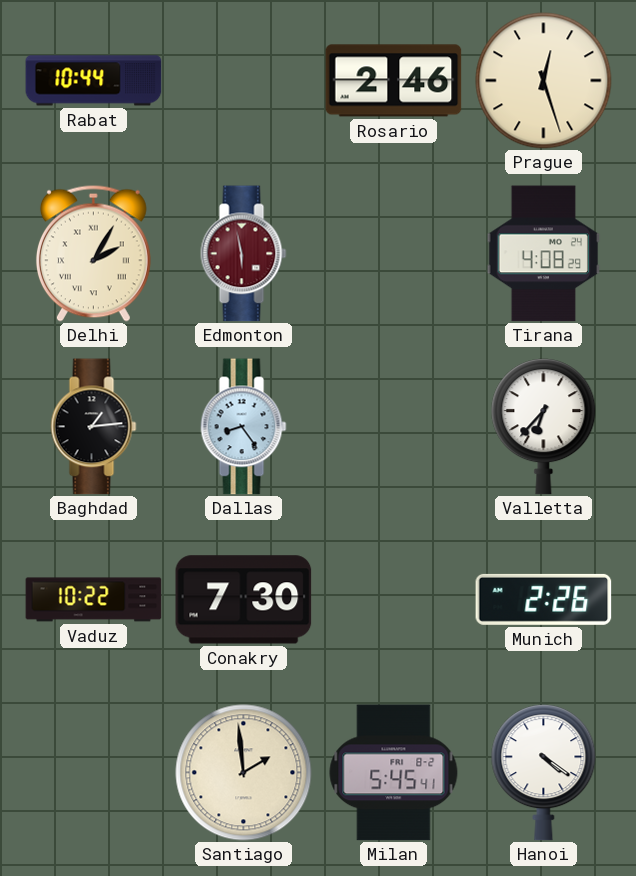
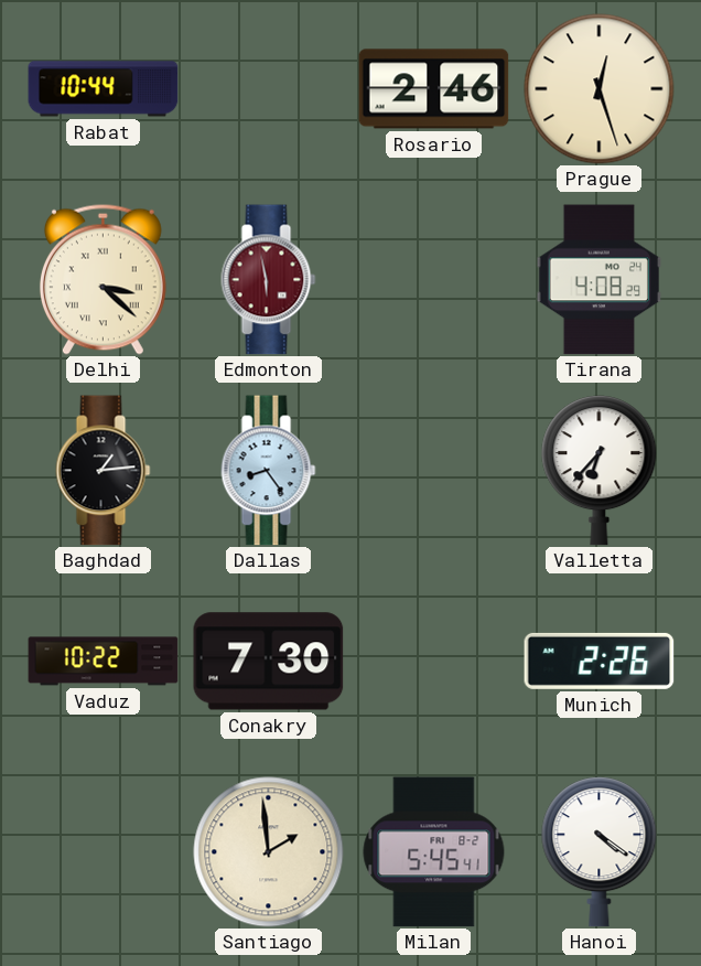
Delhi: 2:05 -> 3:22
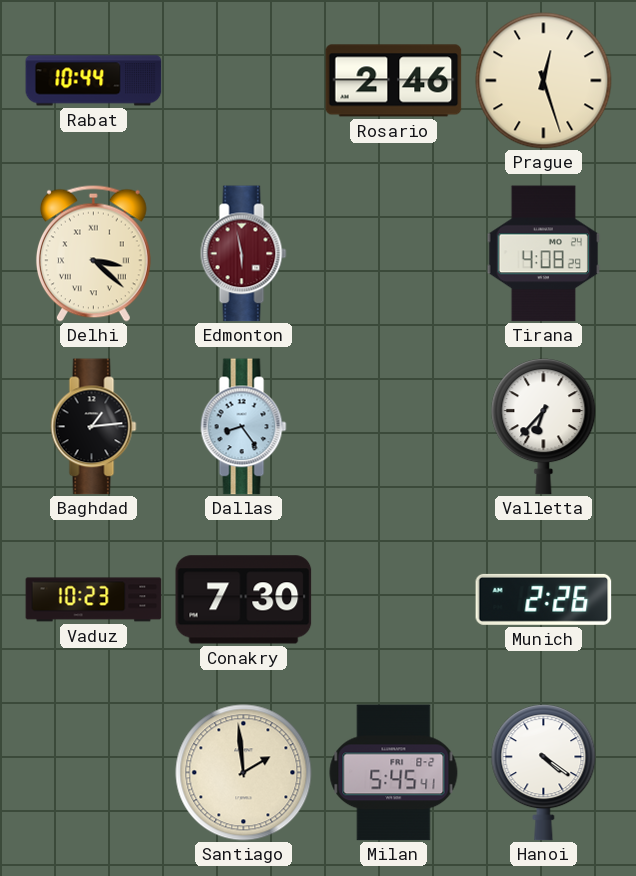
Vaduz: 10:22 -> 10:23
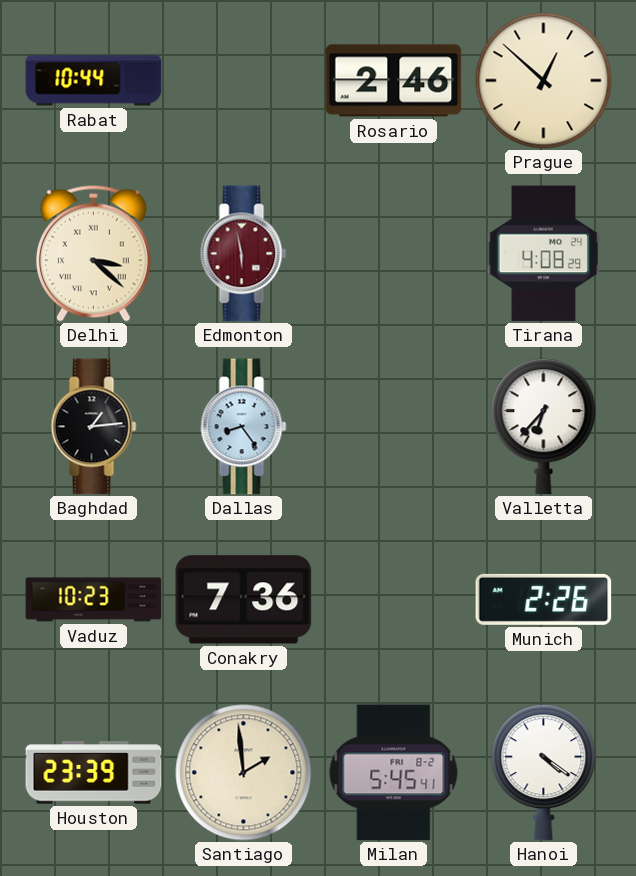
Prague: 12:27 -> 12:52
Conakry: 7:30 -> 7:36
Houston: none -> 23:39
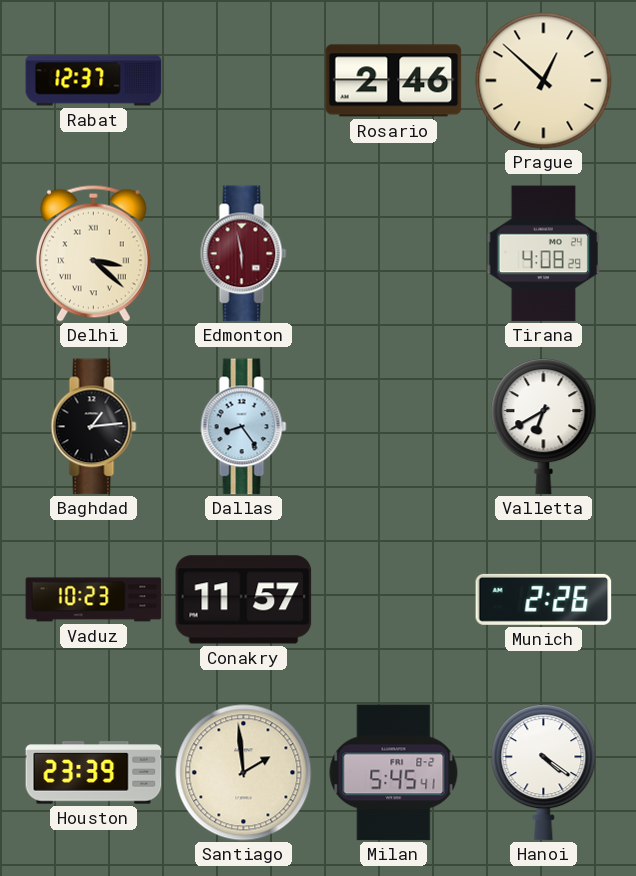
Rabat: 10:44 -> 12:37
Valletta: 6:37 -> 6:40
Conakry: 7:36 -> 11:57
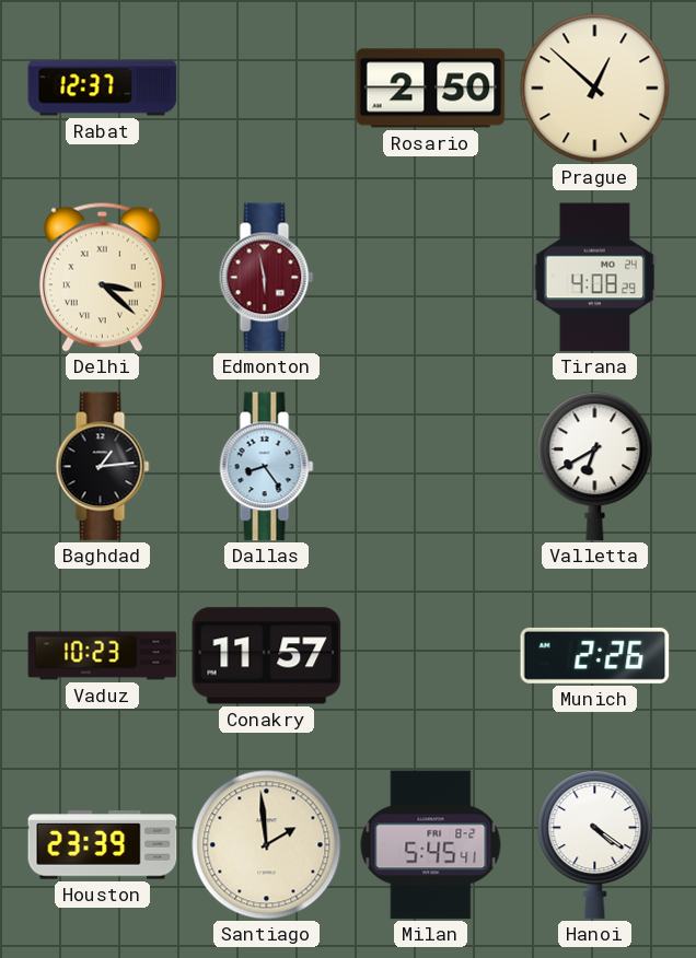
Rosario: 2:46 -> 2:50
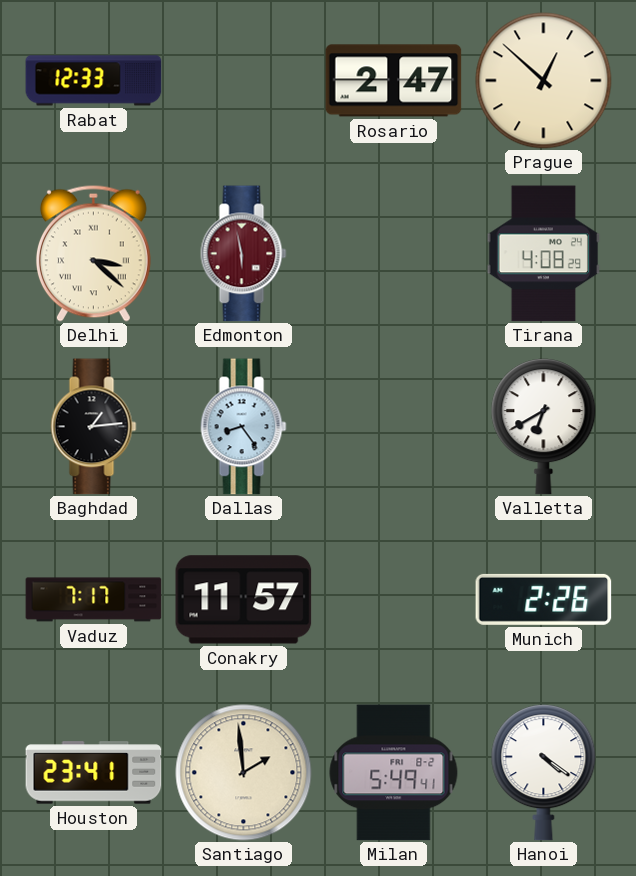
Rabat: 12:37 -> 12:33
Rosario: 2:50 -> 2:47
Vaduz: 10:23 -> 7:17
Houston: 23:39 -> 23:41
Milan: 5:45 -> 5:49
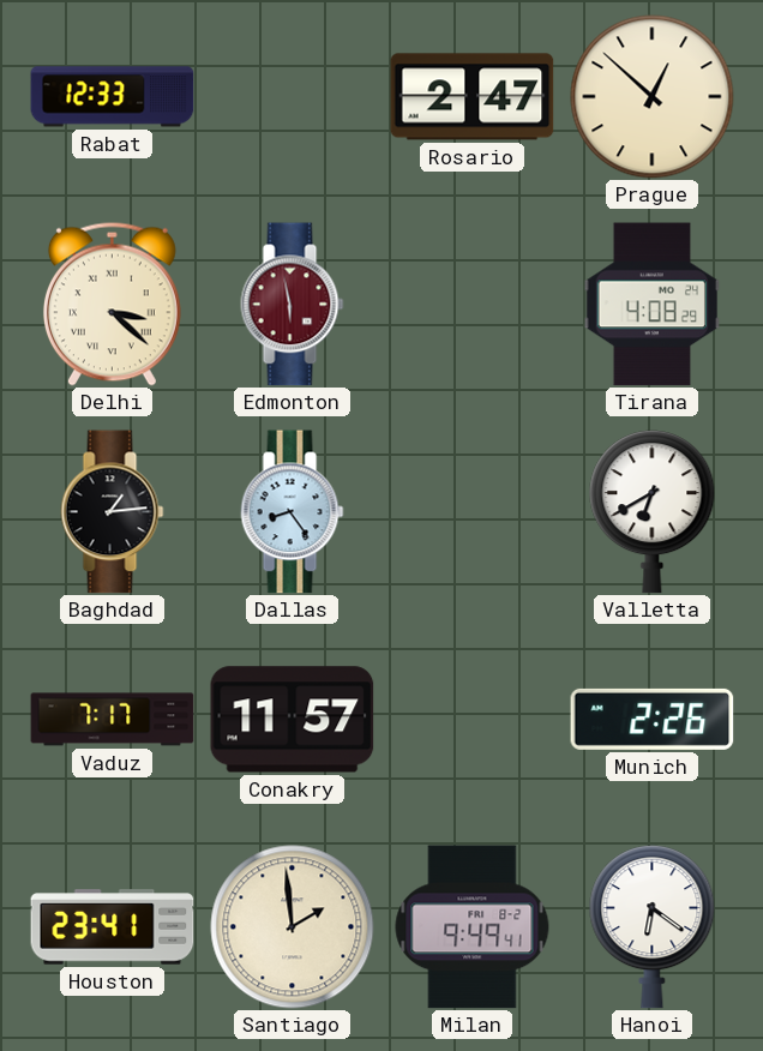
Milan: 5:49 -> 9:49
Hanoi: 4:21 -> 6:21
